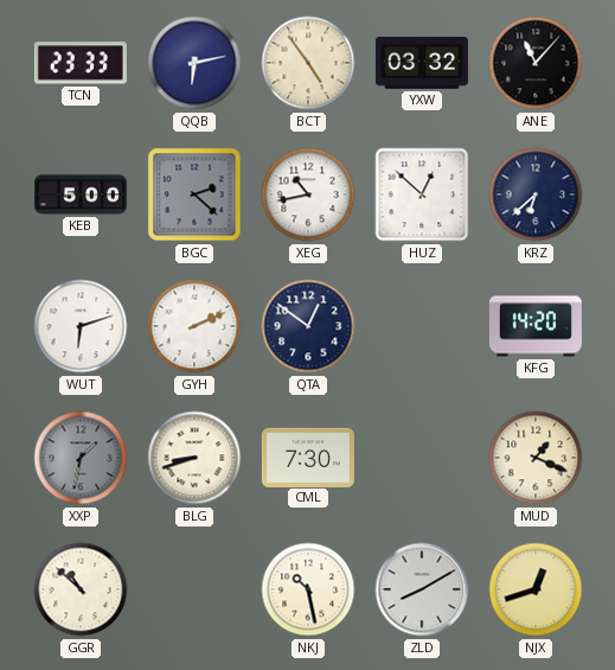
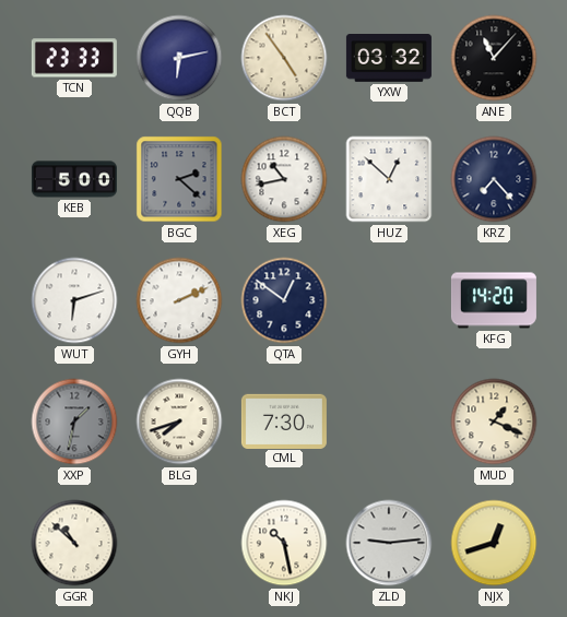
KRZ: 6:38 -> 7:23
BLG: 8:42 -> 7:42
ZLD: 8:10 -> 9:14
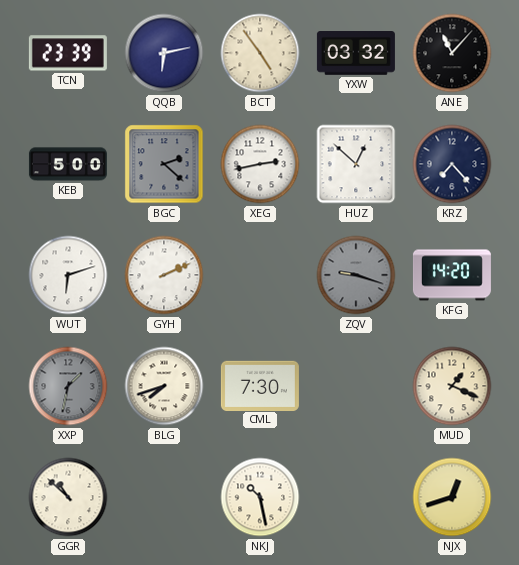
TCN: 23:33 -> 23:39
XEG: 10:43 -> 2:43
QTA: 12:51 -> none
ZQV: none -> 9:18
ZLD: 9:14 -> none
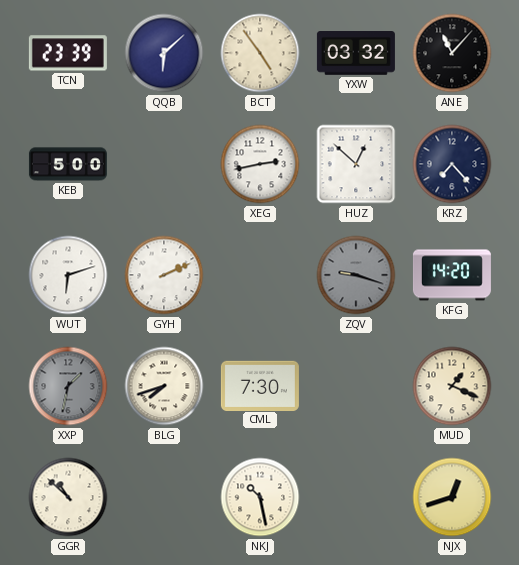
QQB: 6:13 -> 6:08
BGC: 2:22 -> none
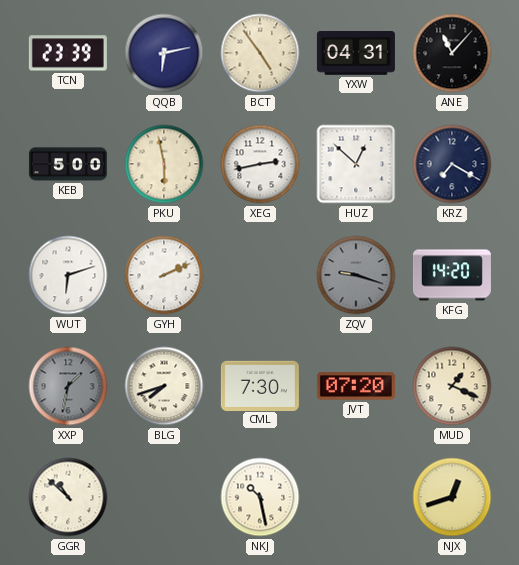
QQB: 6:08 -> 6:13
YXW: 03:32 -> 04:31
PKU: none -> 5:58
KRZ: 7:23 -> 7:20
JVT: none -> 07:20
